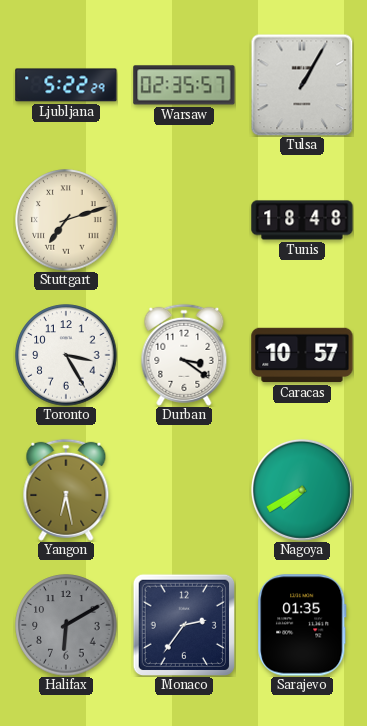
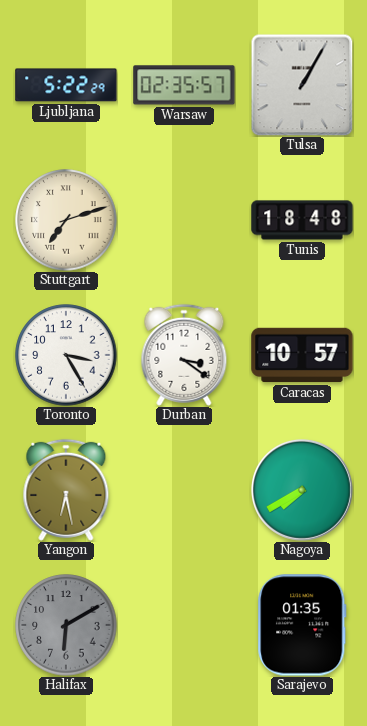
Monaco: 2:36 -> none
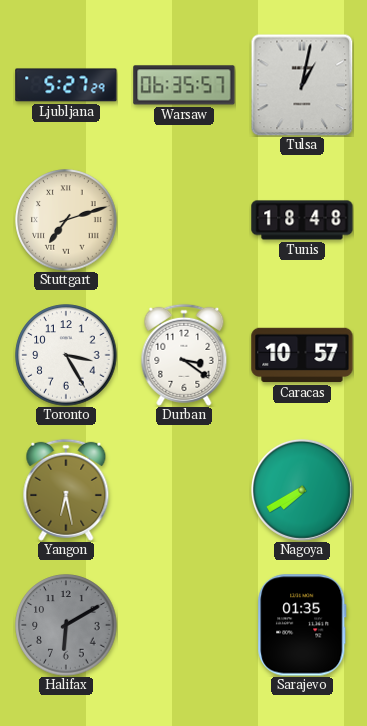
Ljubljana: 5:22 -> 5:27
Warsaw: 02:35 -> 06:35
Tulsa: 1:05 -> 1:02
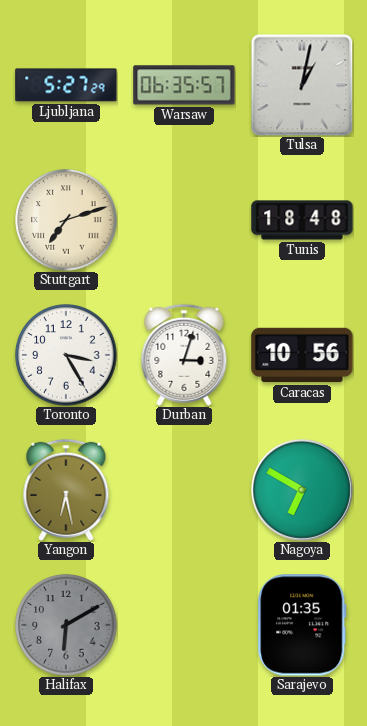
Durban: 3:21 -> 3:03
Caracas: 10:57 -> 10:56
Nagoya: 7:40 -> 6:50
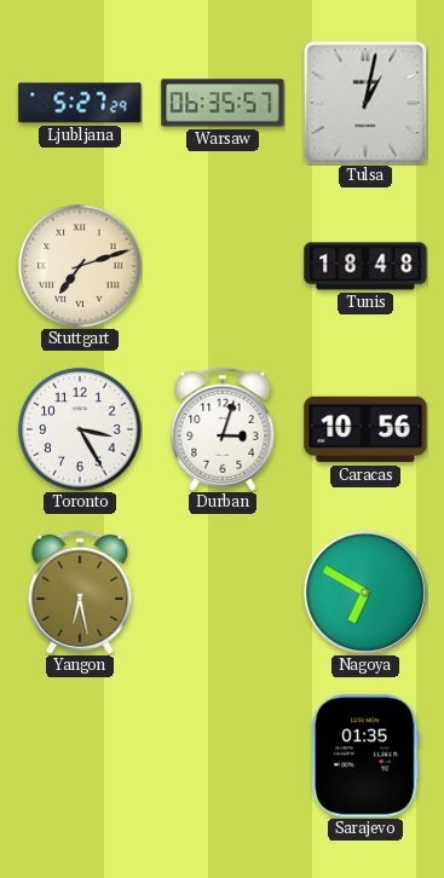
Halifax: 6:10 -> none
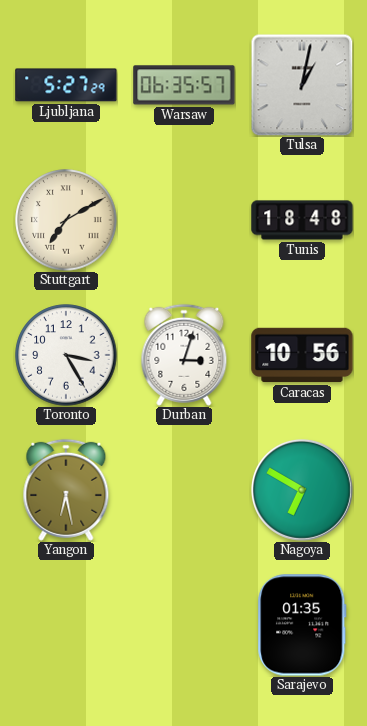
Stuttgart: 7:12 -> 7:10
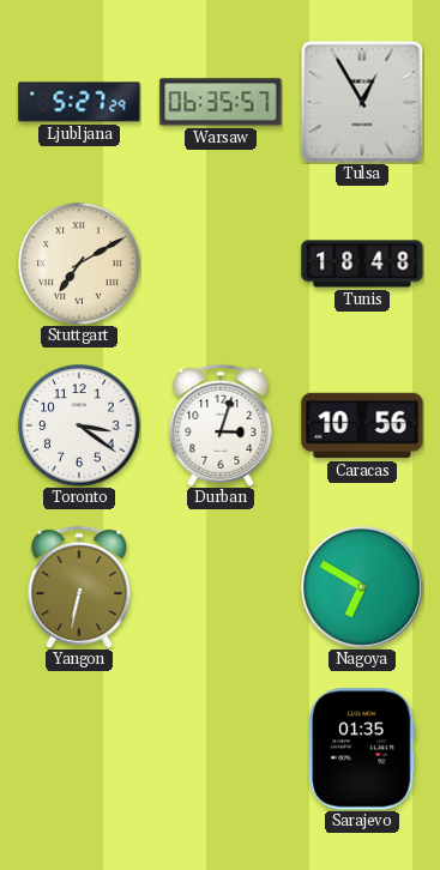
Tulsa: 1:02 -> 12:55
Toronto: 3:25 -> 3:21
Yangon: 6:28 -> 6:32
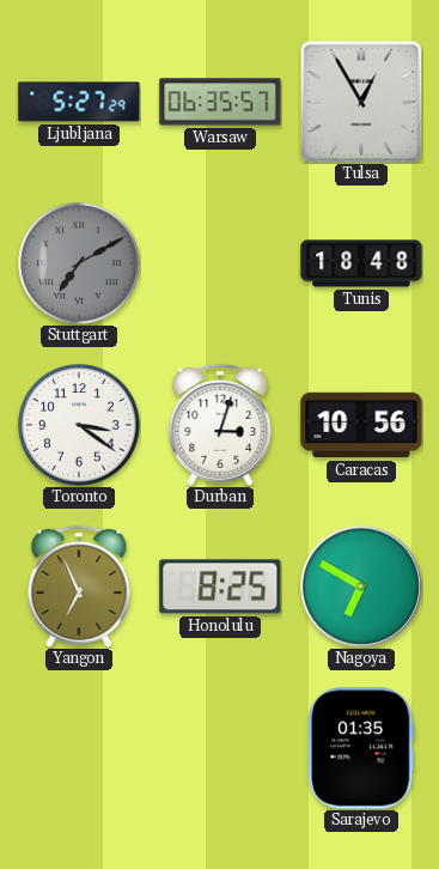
Stuttgart dial: cream -> grey
Yangon: 6:32 -> 6:56
Honolulu: none -> 8:25
